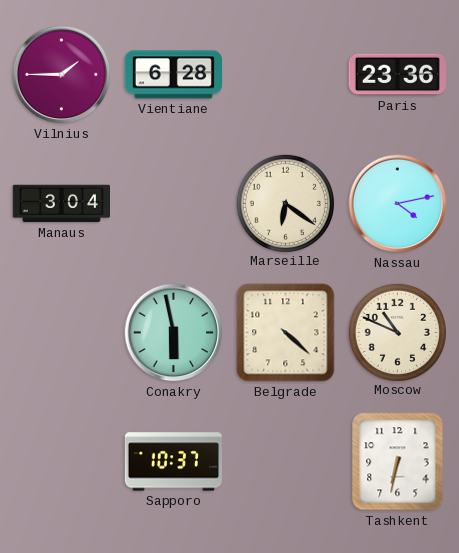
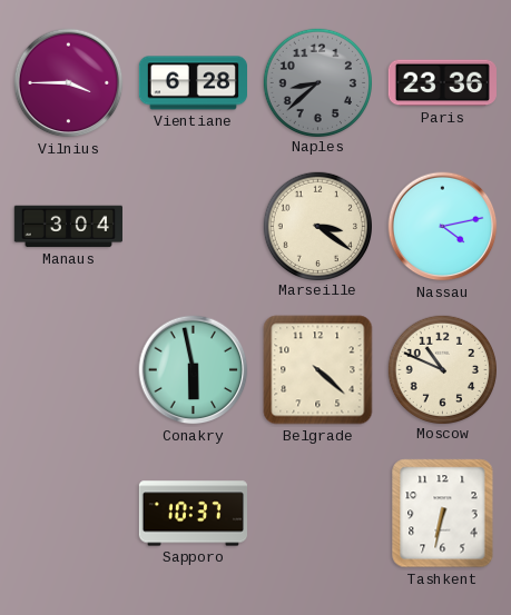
Vilnius: 1:45 -> 3:45
Naples: none -> 8:38
Marseille: 6:21 -> 3:21
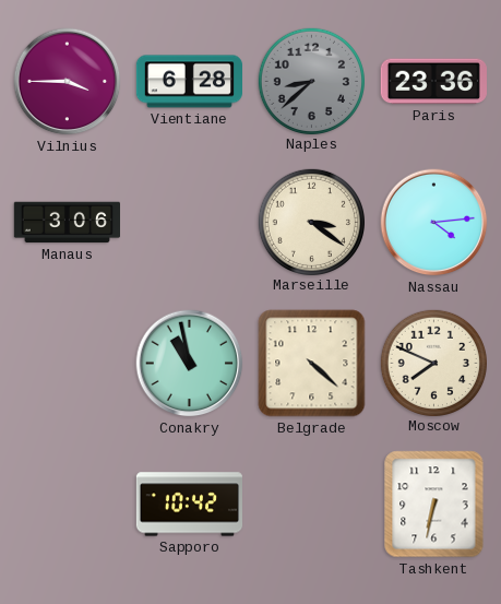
Manaus: 3:04 -> 3:06
Nassau: 4:13 -> 4:14
Conakry: 5:58 -> 10:58
Moscow: 10:49 -> 7:49
Sapporo: 10:37 -> 10:42
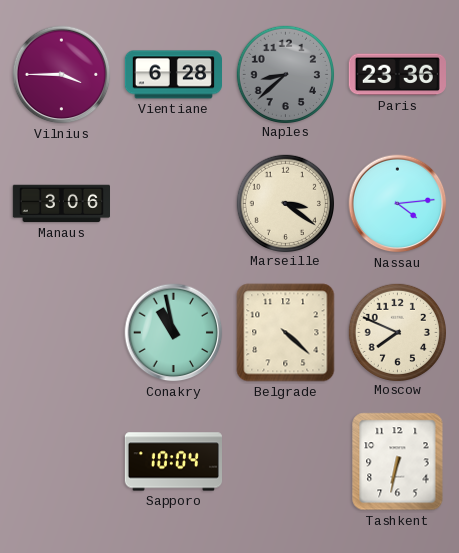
Sapporo: 10:42 -> 10:04
